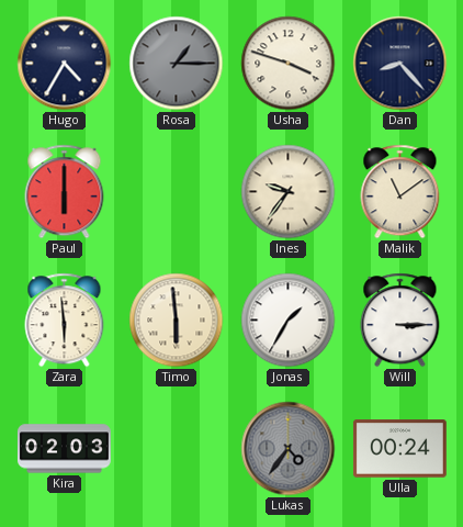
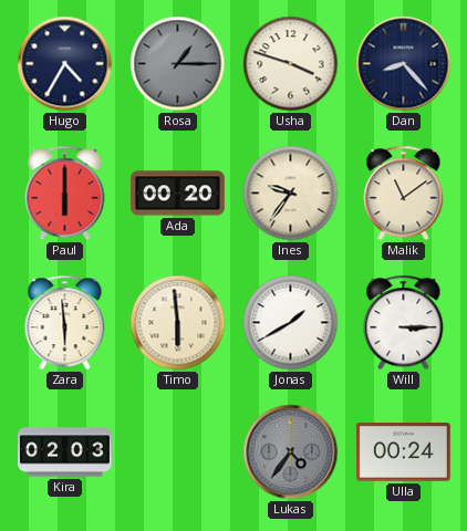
Ada: none -> 00:20
Jonas: 1:35 -> 1:40
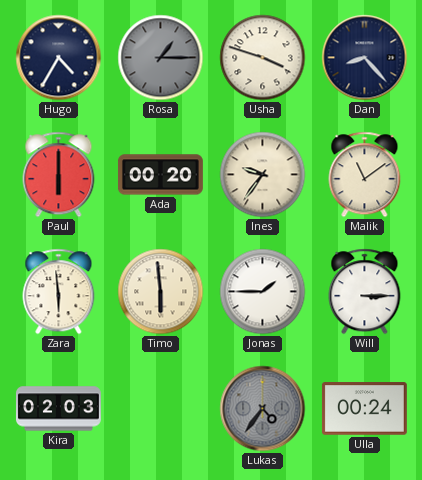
Jonas: 1:40 -> 1:45
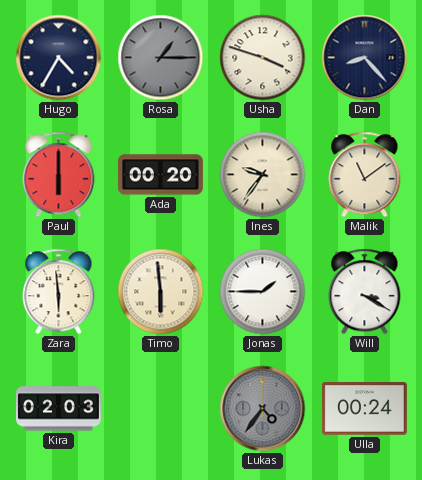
Will: 3:15 -> 3:20
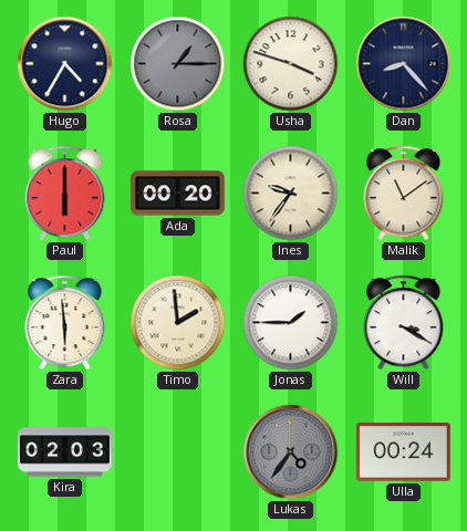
Timo: 5:59 -> 1:59
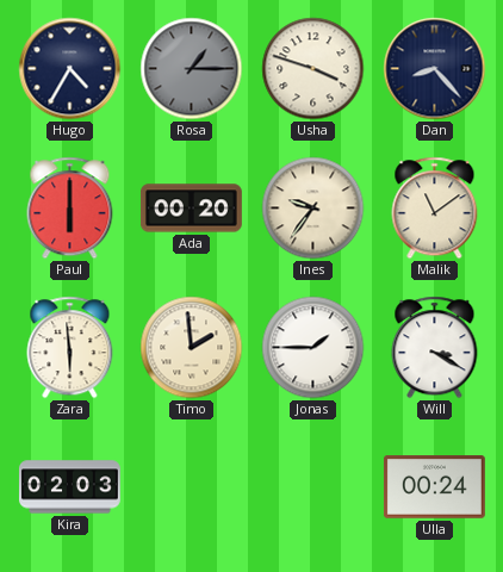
Lukas: 4:36 -> none
